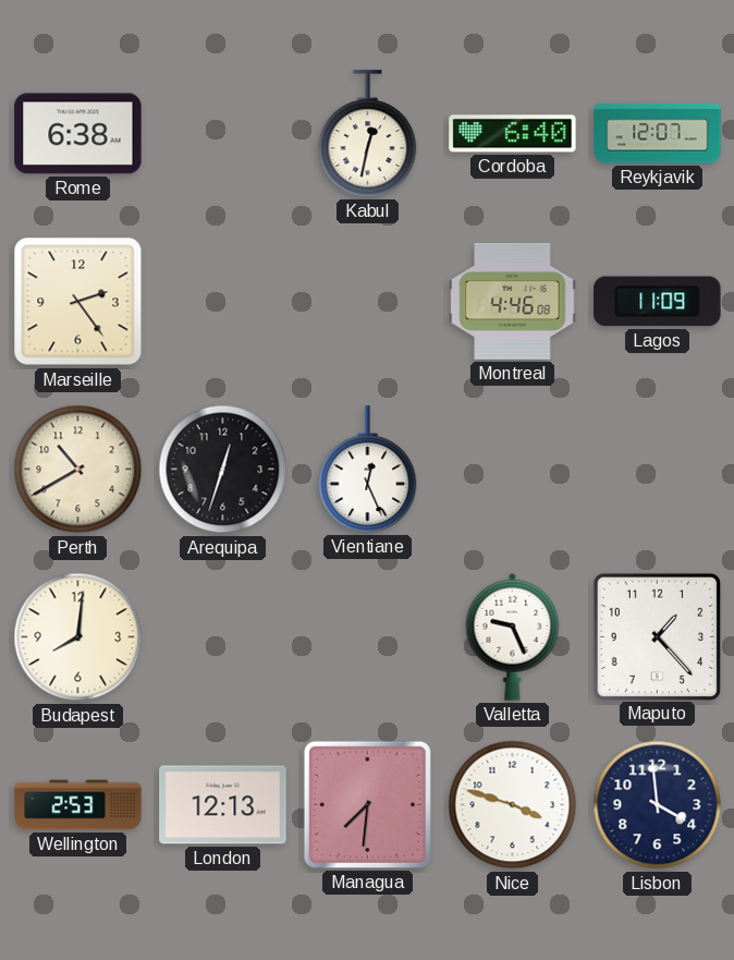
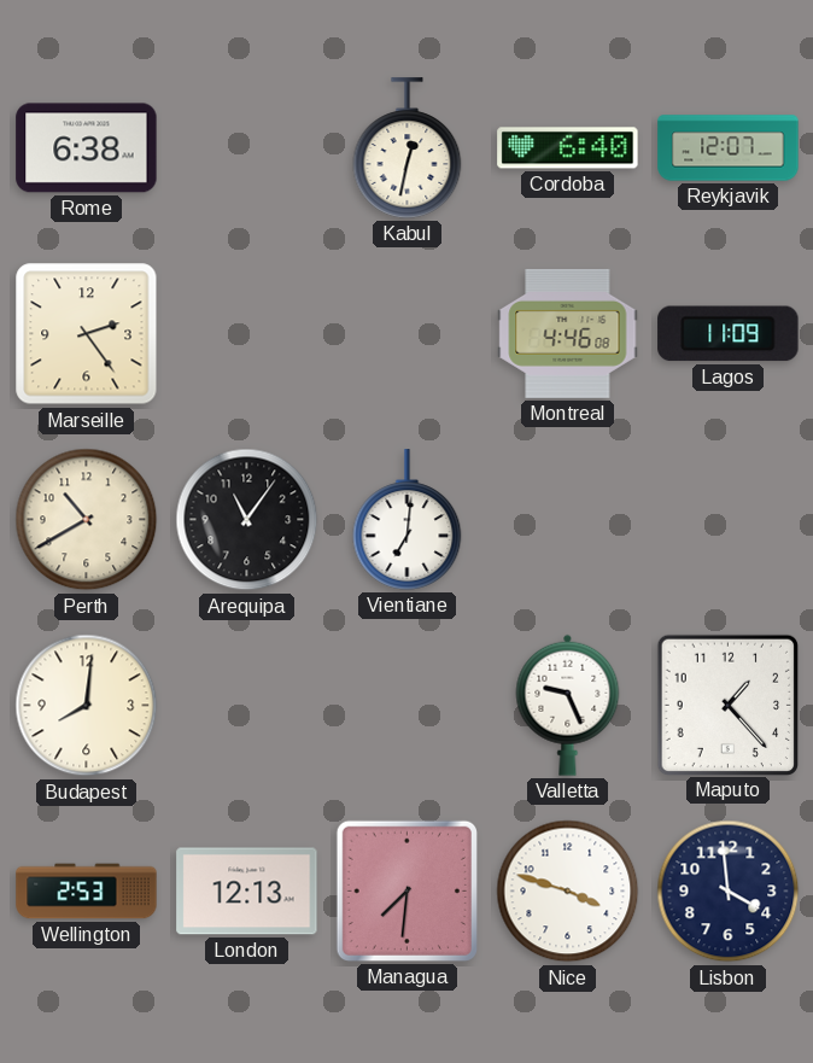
Arequipa: 12:33 -> 11:06
Vientiane: 12:26 -> 7:01
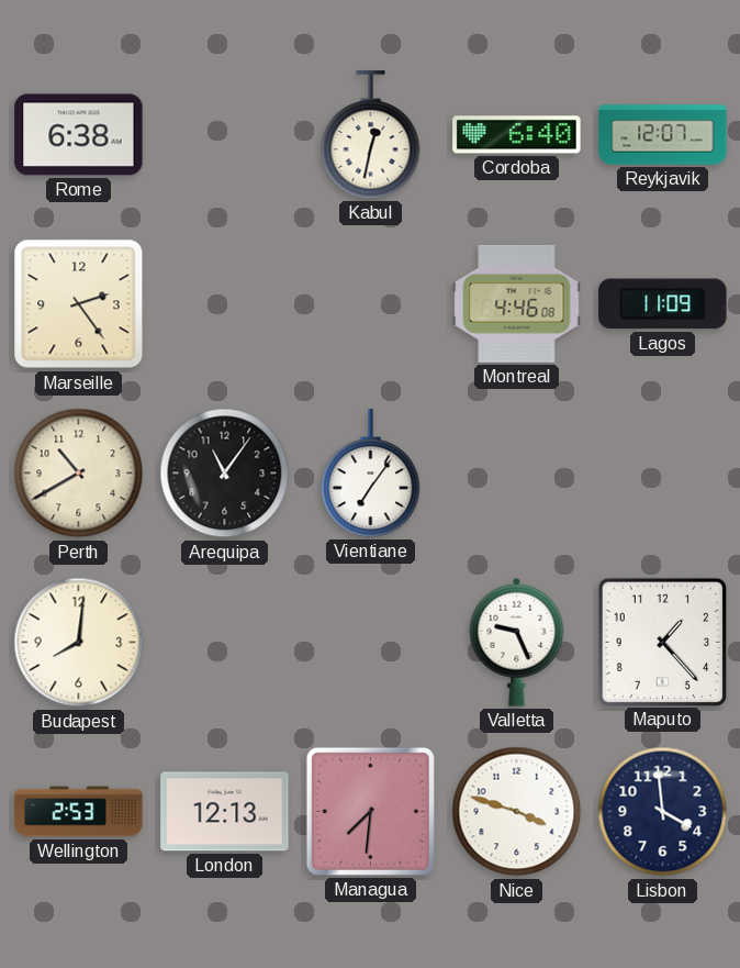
Vientiane: 7:01 -> 7:06
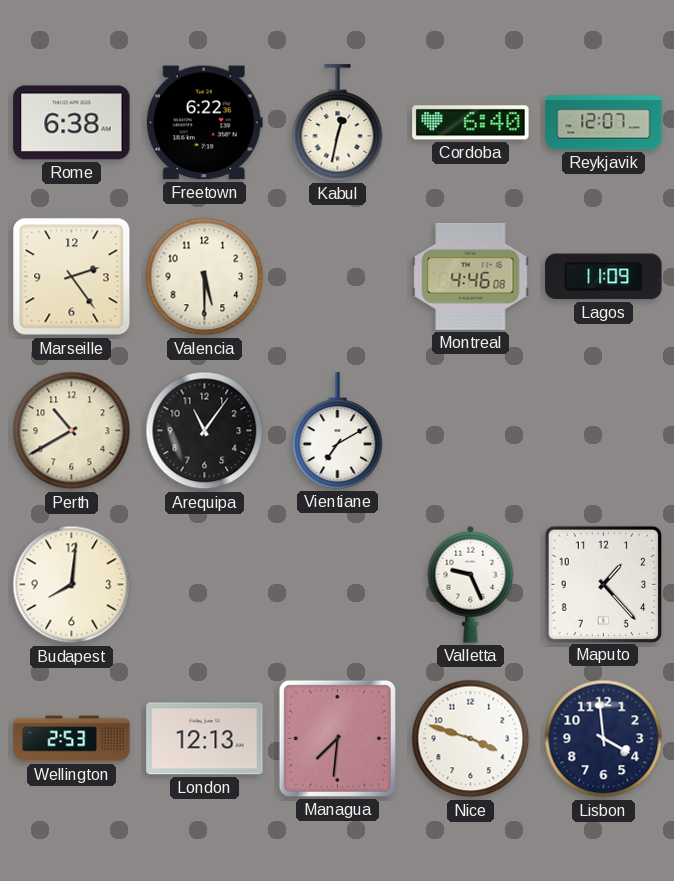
Freetown: none -> 6:22
Valencia: none -> 5:30
Vientiane: 7:06 -> 7:10
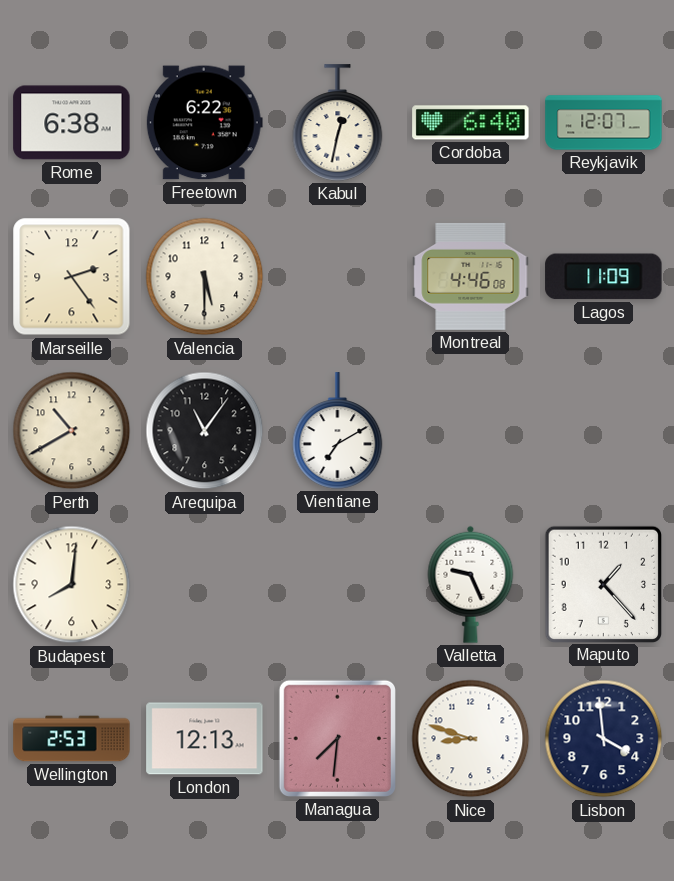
Nice: 3:48 -> 8:48
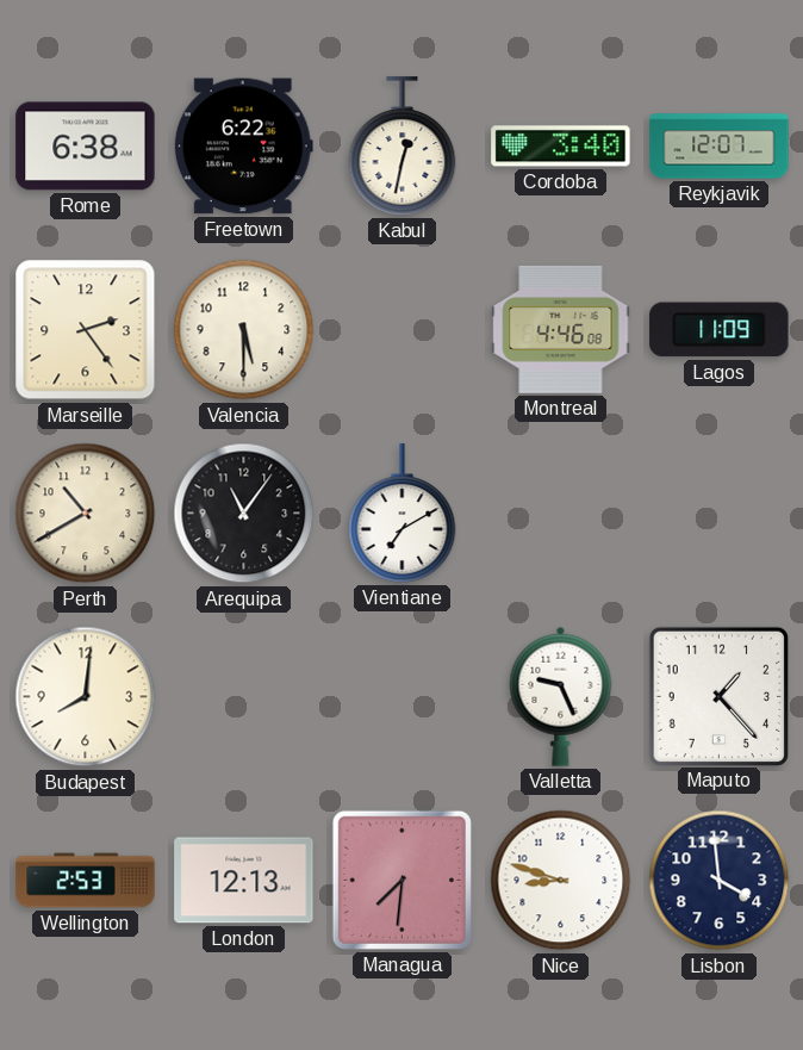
Cordoba: 6:40 -> 3:40
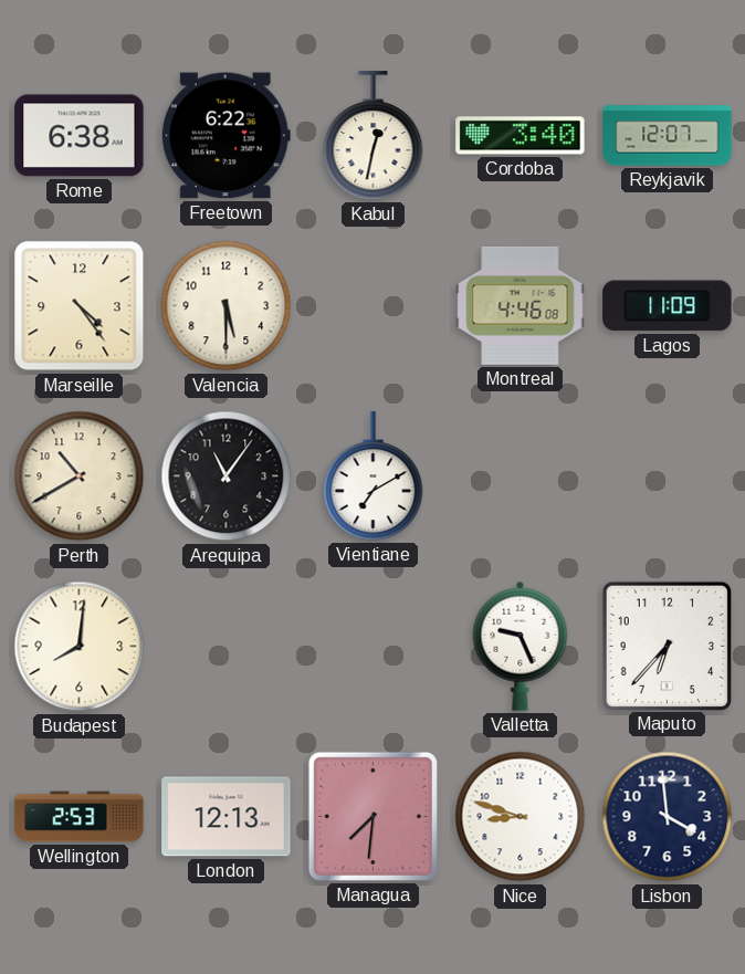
Marseille: 2:24 -> 4:24
Maputo: 1:23 -> 6:37
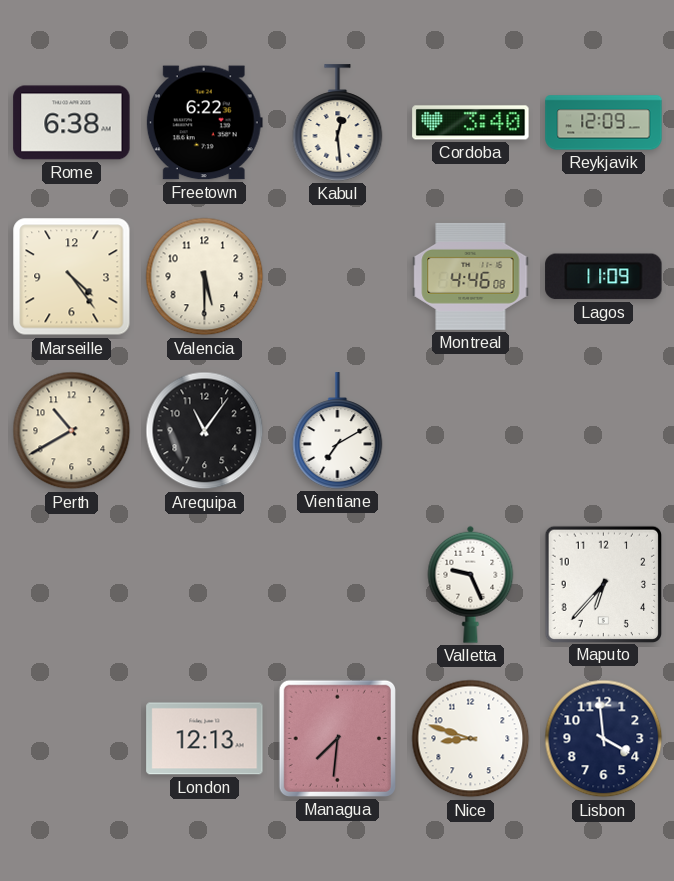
Kabul: 12:32 -> 12:29
Reykjavik: 12:07 -> 12:09
Budapest: 8:01 -> none
Wellington: 2:53 -> none
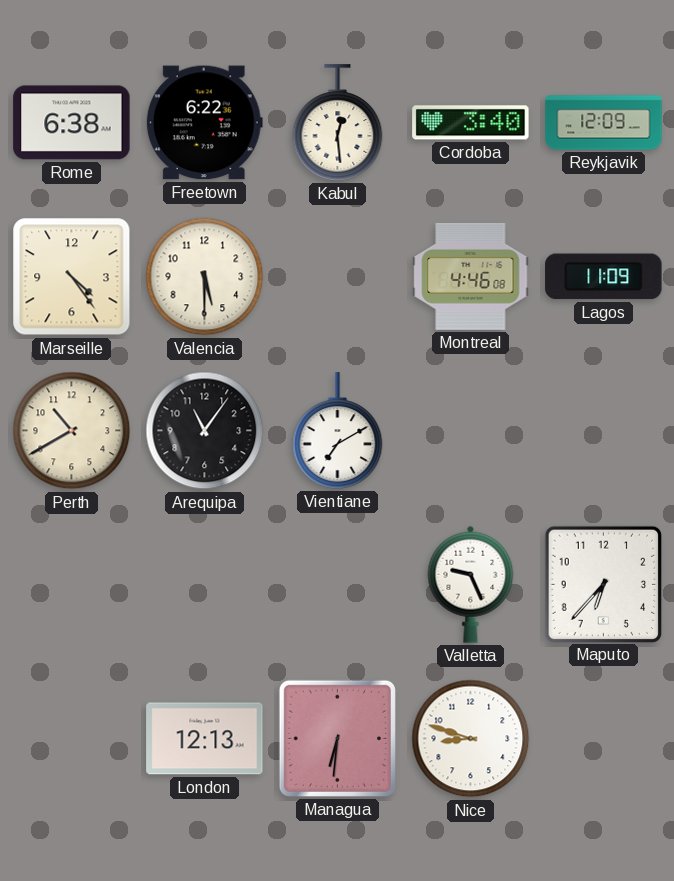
Managua: 7:31 -> 6:31
Lisbon: 3:59 -> none
